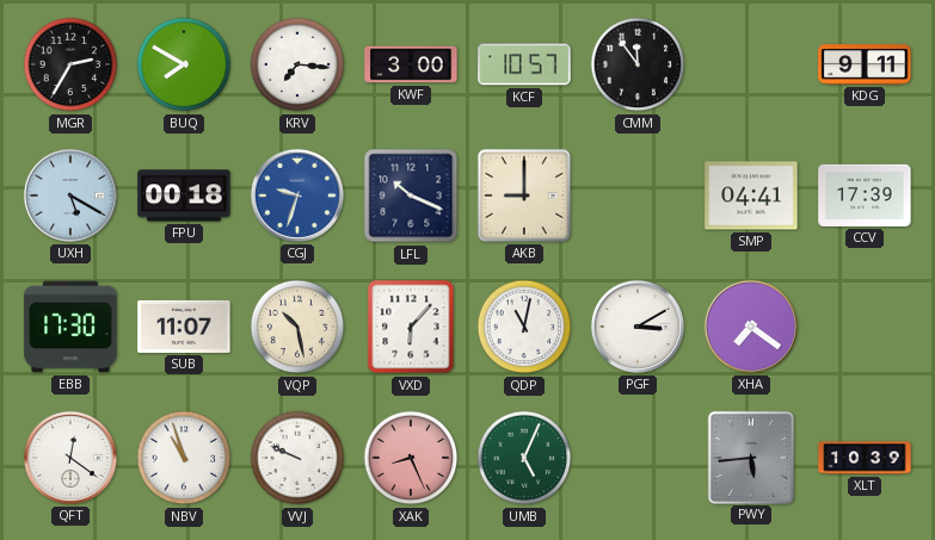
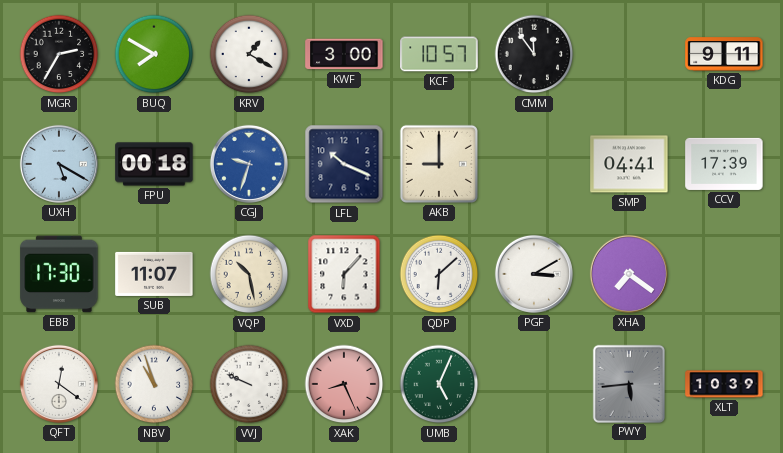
KRV: 7:16 -> 1:20
QDP: 11:02 -> 6:08
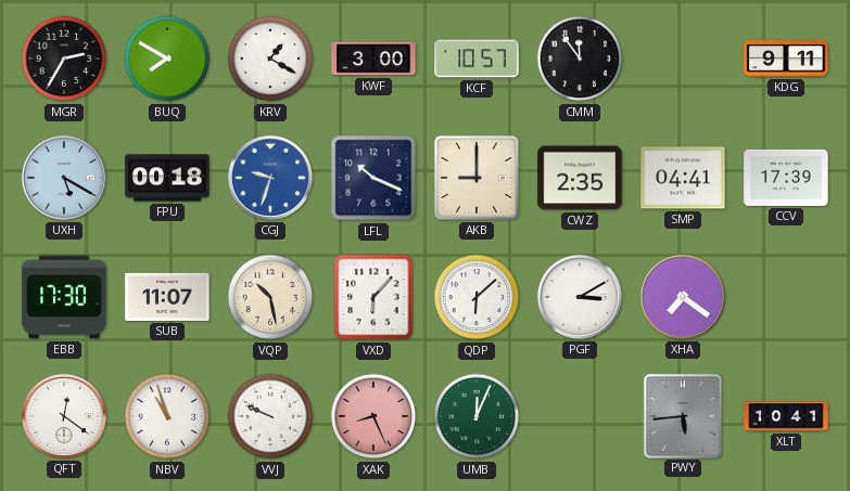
CWZ: none -> 2:35
UMB: 5:04 -> 12:04
XLT: 10:39 -> 10:41
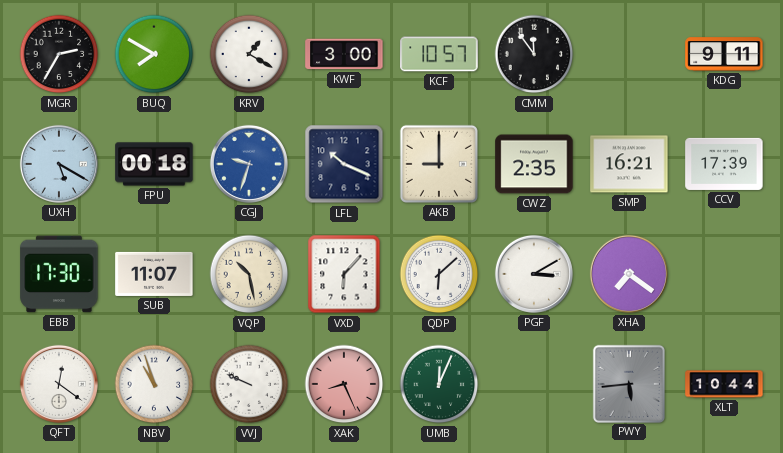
SMP: 04:41 -> 16:21
XLT: 10:41 -> 10:44
